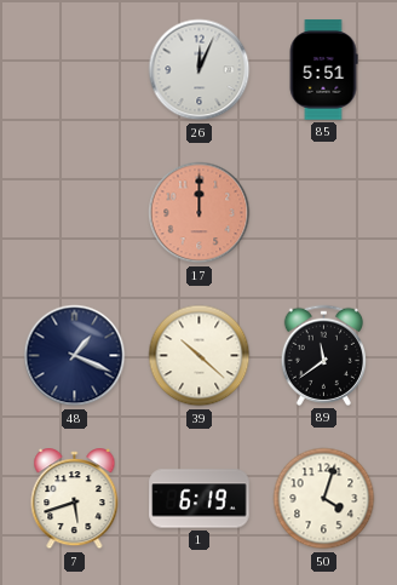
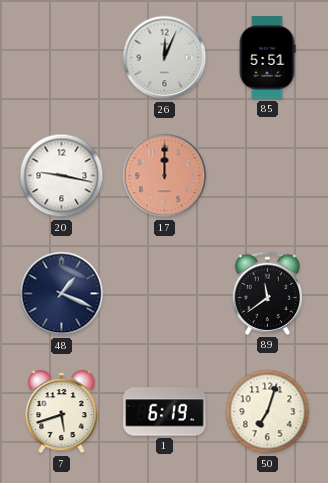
20: none -> 9:17
39: 10:22 -> none
50: 4:03 -> 7:03
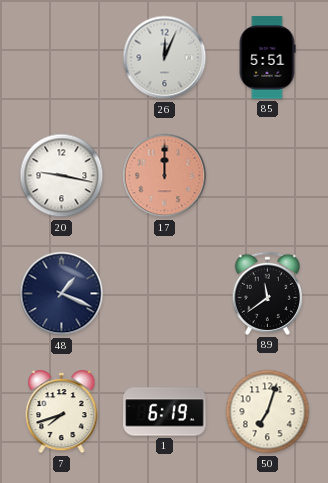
7: 5:42 -> 7:42
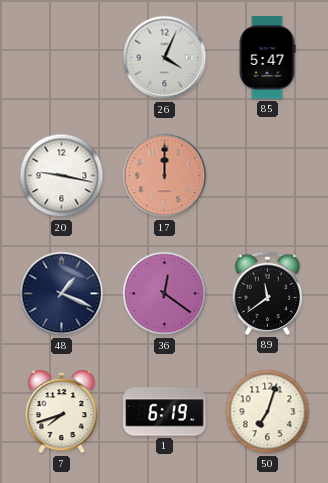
26: 12:04 -> 4:04
85: 5:51 -> 5:47
36: none -> 12:21
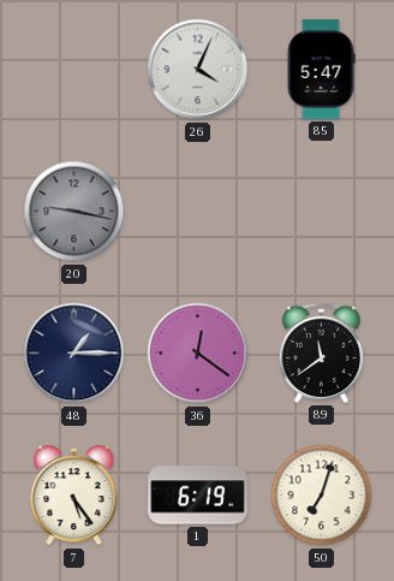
20 dial: white -> grey
17: 12:00 -> none
48: 1:19 -> 1:15
7: 7:42 -> 5:24
